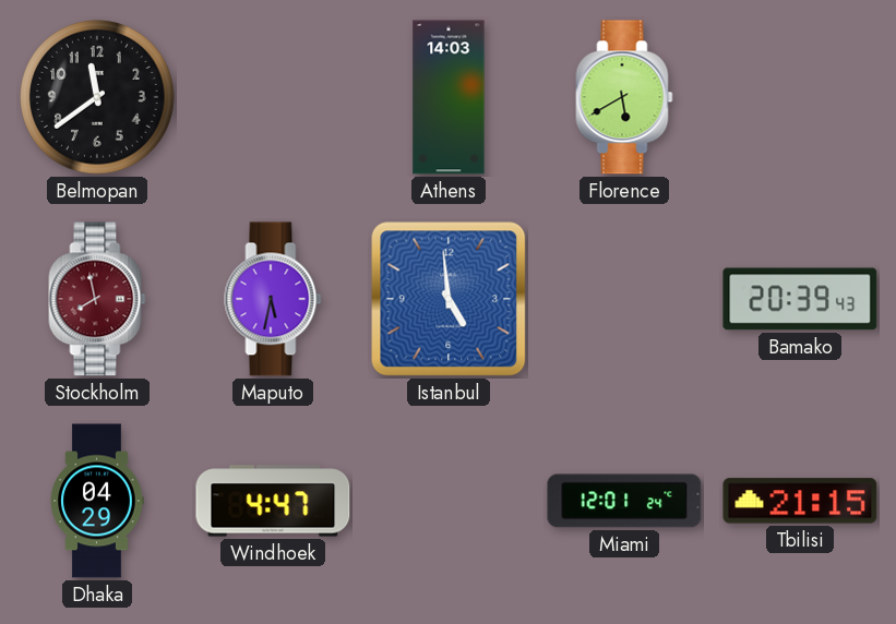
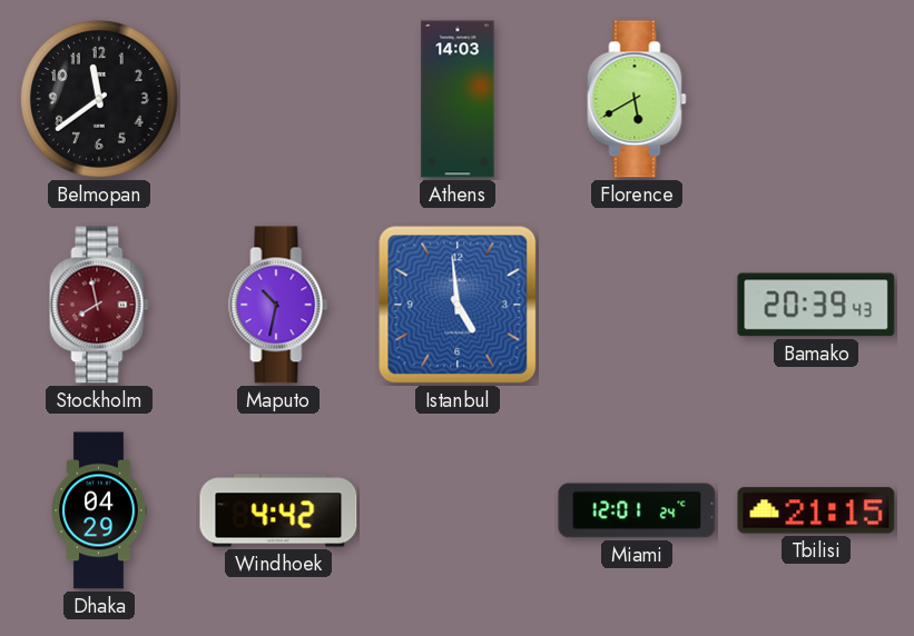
Maputo: 5:32 -> 10:32
Windhoek: 4:47 -> 4:42
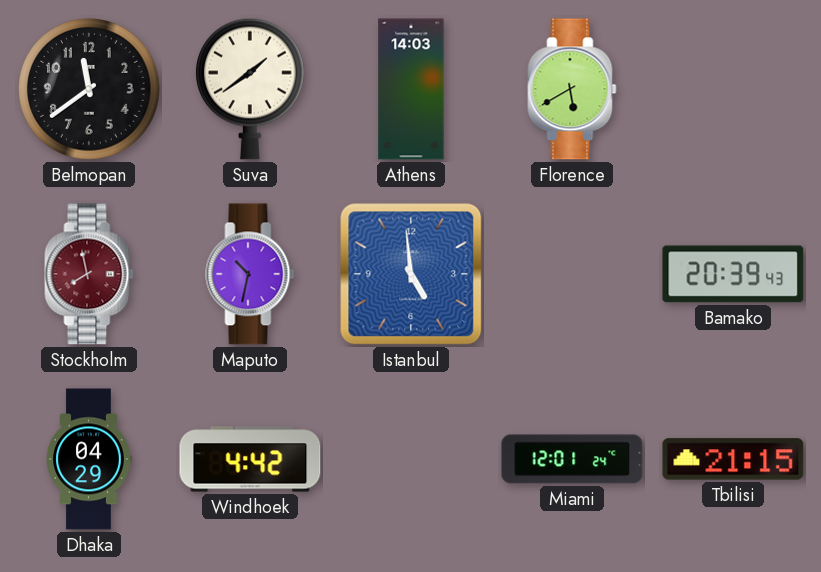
Suva: none -> 1:39
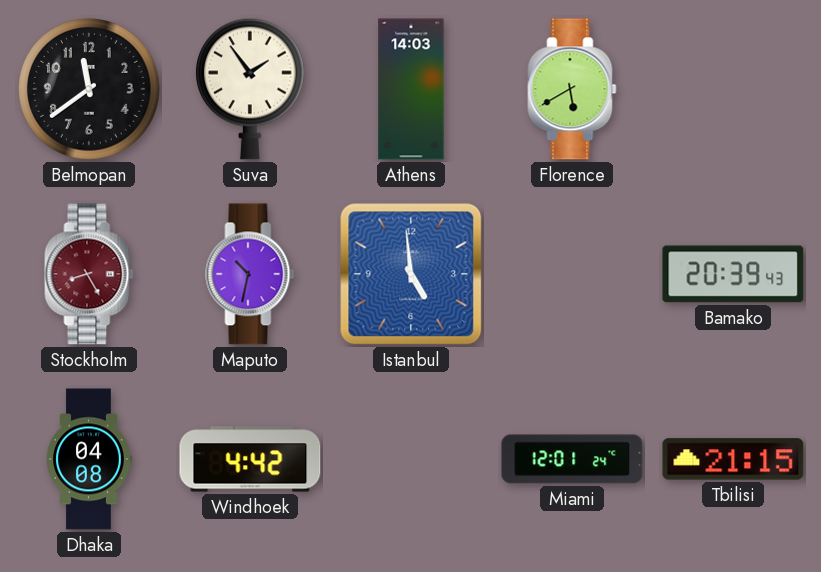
Suva: 1:39 -> 1:54
Stockholm: 7:58 -> 8:25
Dhaka: 04:29 -> 04:08
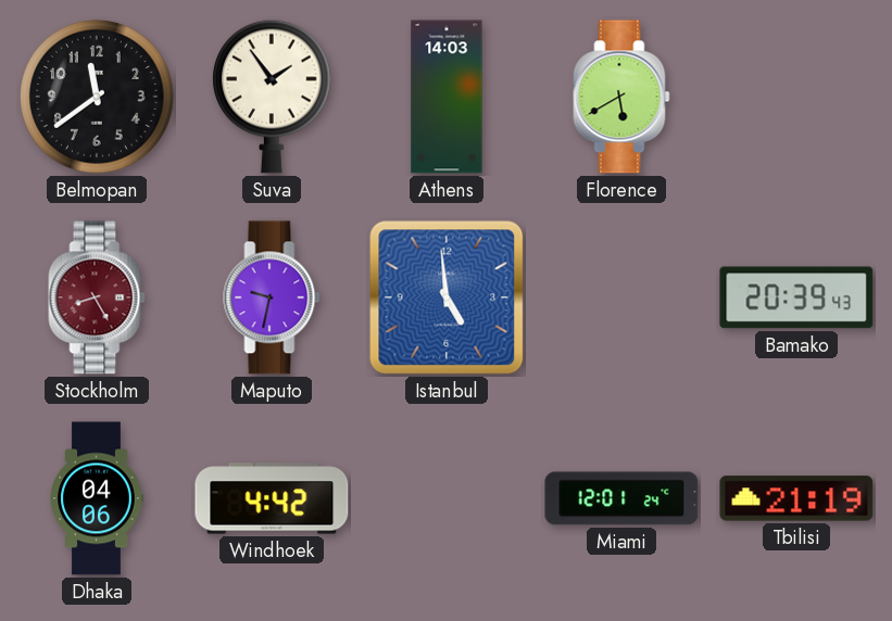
Maputo: 10:32 -> 9:32
Dhaka: 04:08 -> 04:06
Tbilisi: 21:15 -> 21:19
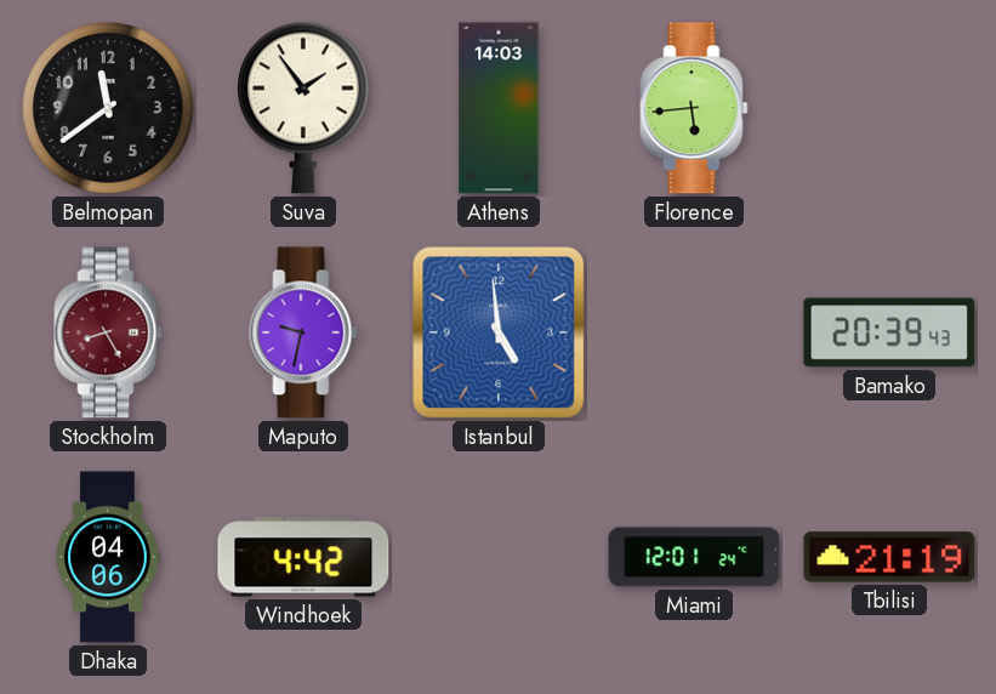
Florence: 5:40 -> 5:44
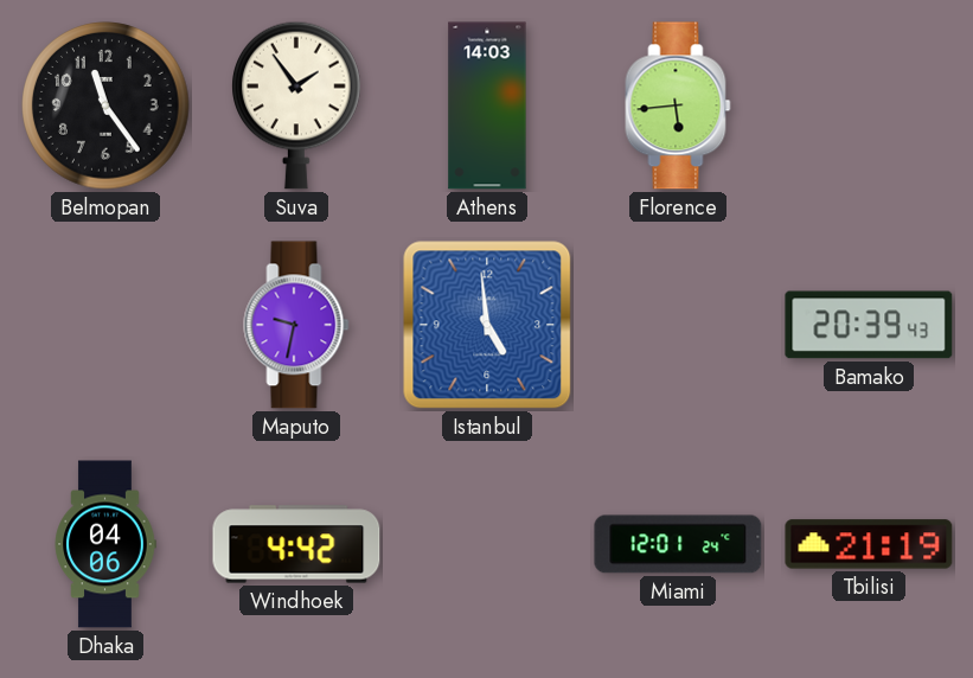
Belmopan: 11:39 -> 11:24
Stockholm: 8:25 -> none
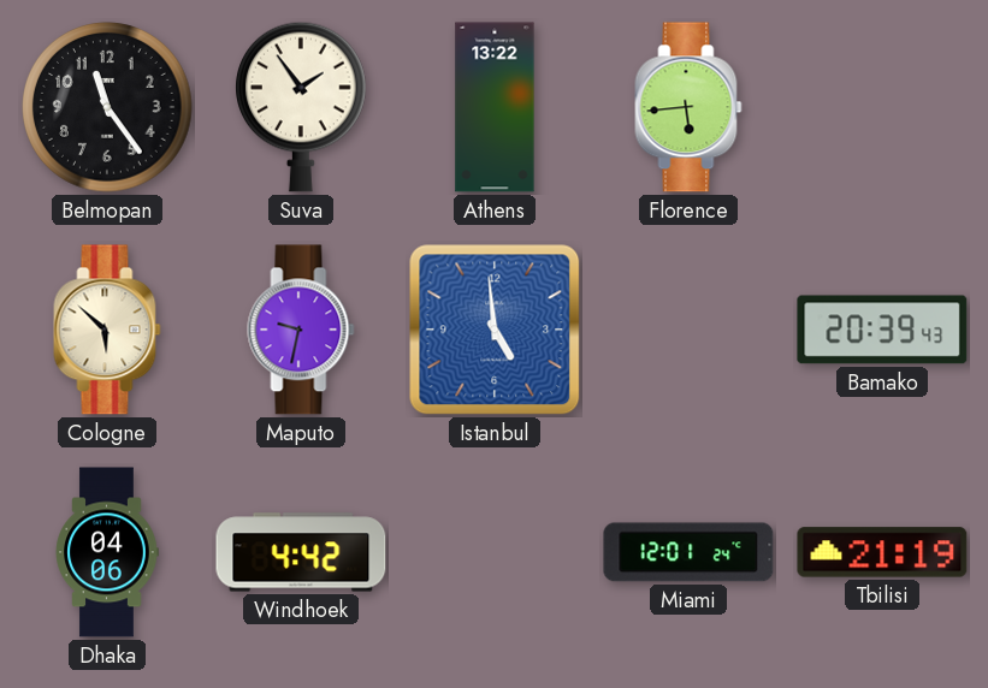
Athens: 14:03 -> 13:22
Cologne: none -> 5:52
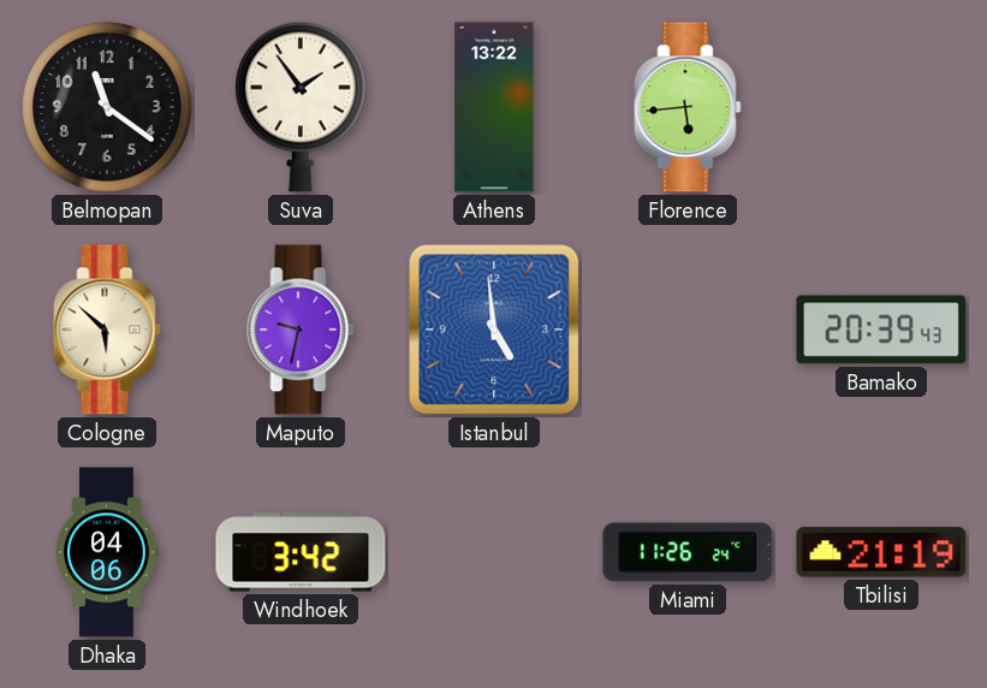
Belmopan: 11:24 -> 11:21
Windhoek: 4:42 -> 3:42
Miami: 12:01 -> 11:26
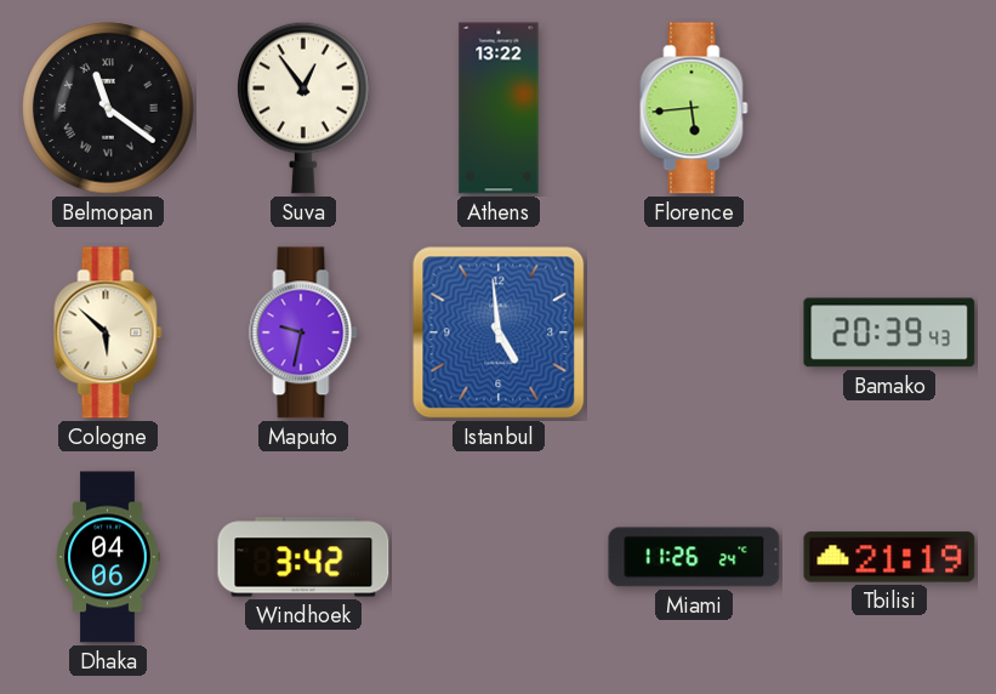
Belmopan numerals: Arabic -> Roman
Suva: 1:54 -> 12:54
